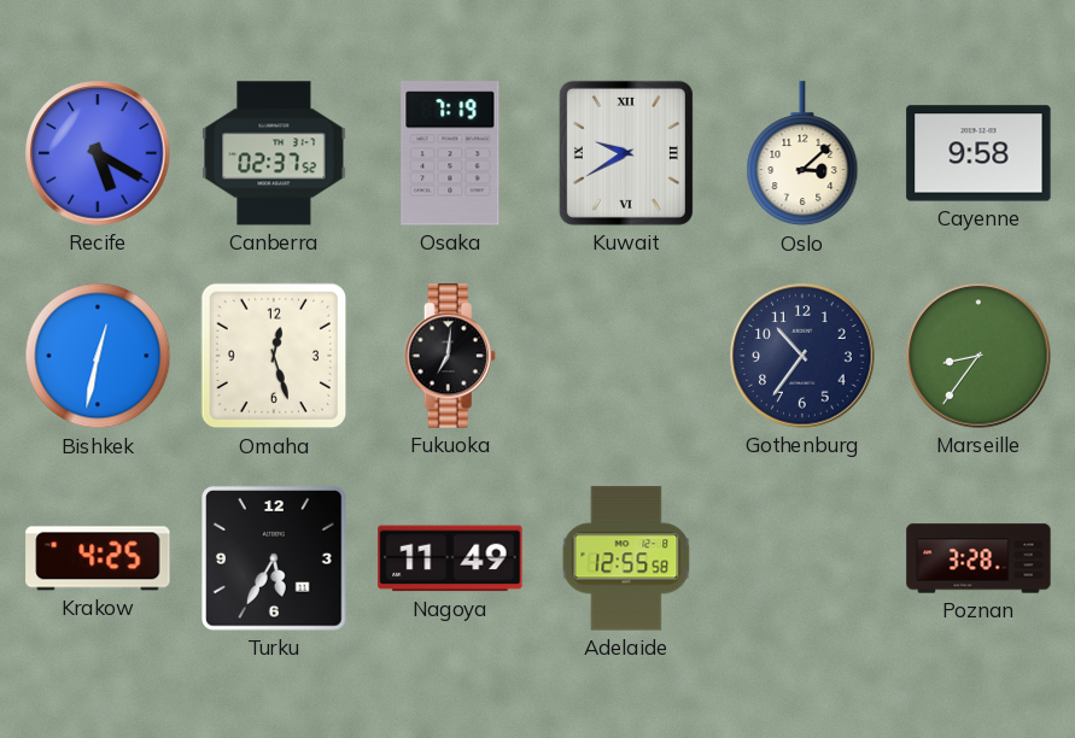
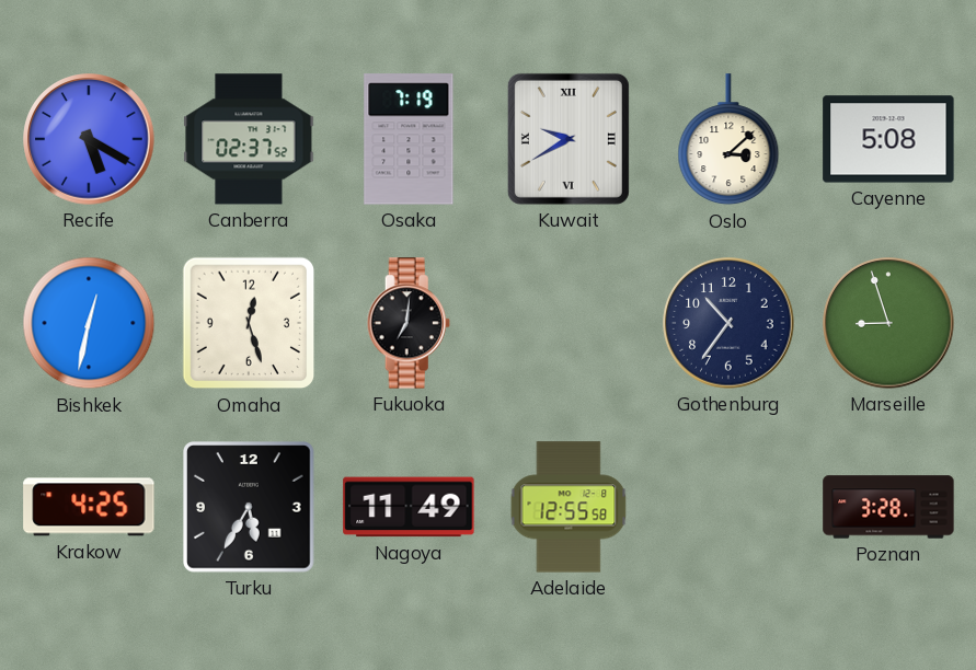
Cayenne: 9:58 -> 5:08
Marseille: 8:36 -> 8:57
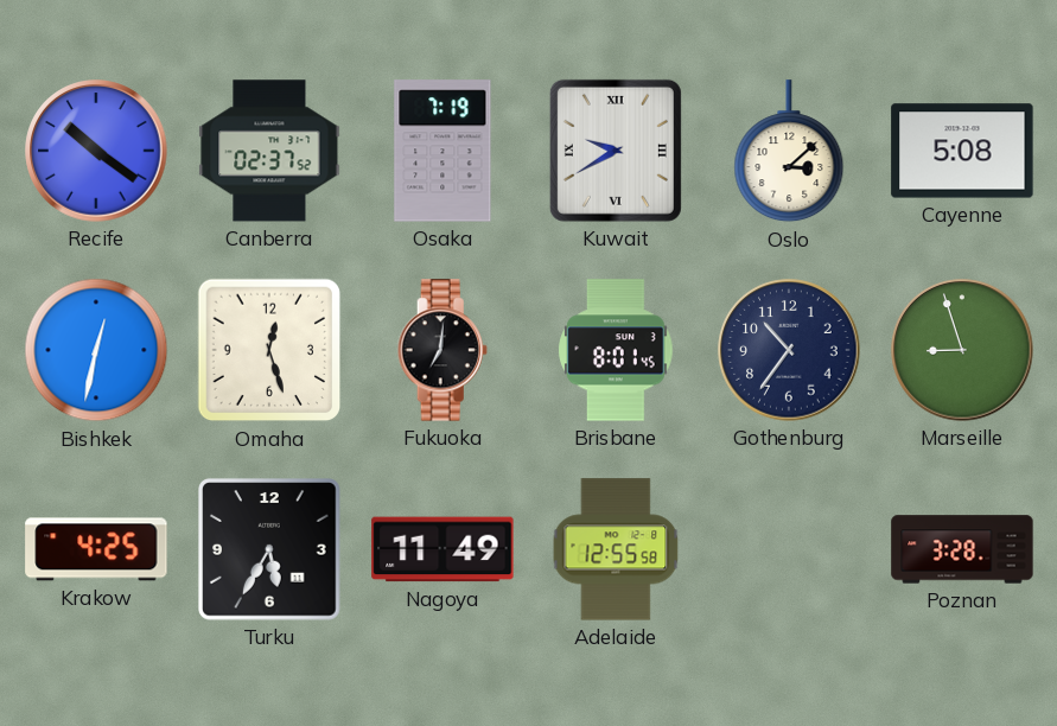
Recife: 5:20 -> 10:21
Brisbane: none -> 8:01
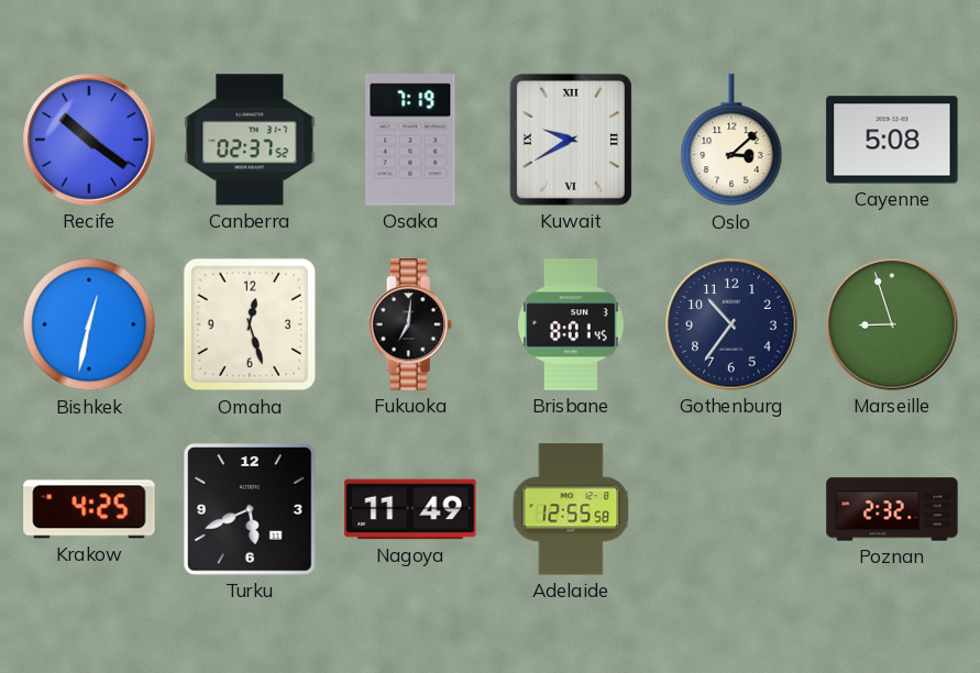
Turku: 5:35 -> 5:41
Poznan: 3:28 -> 2:32
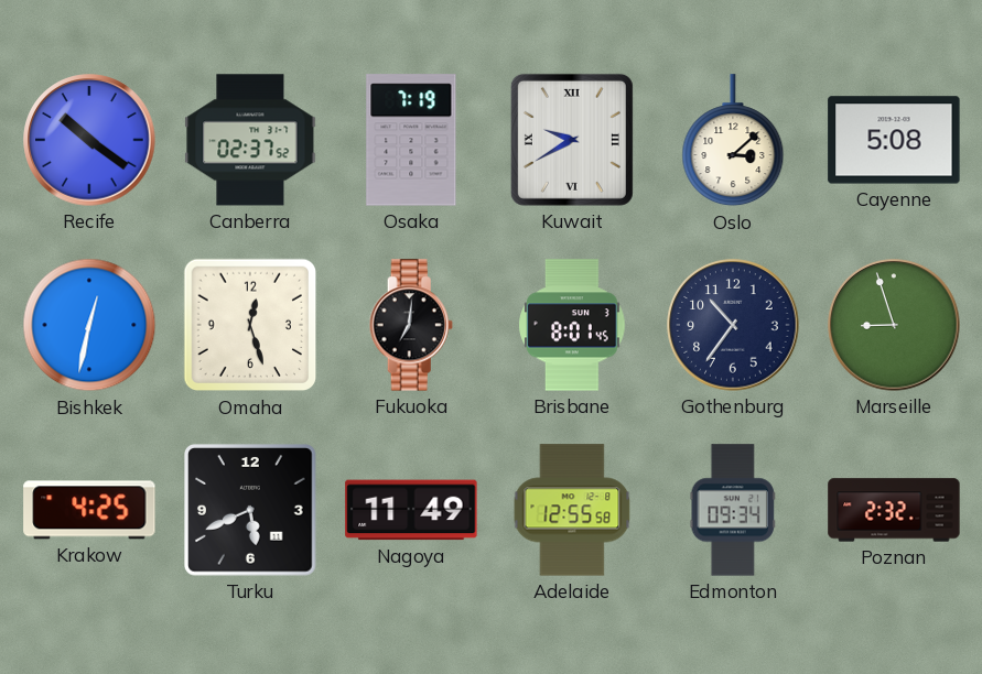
Edmonton: none -> 09:34
